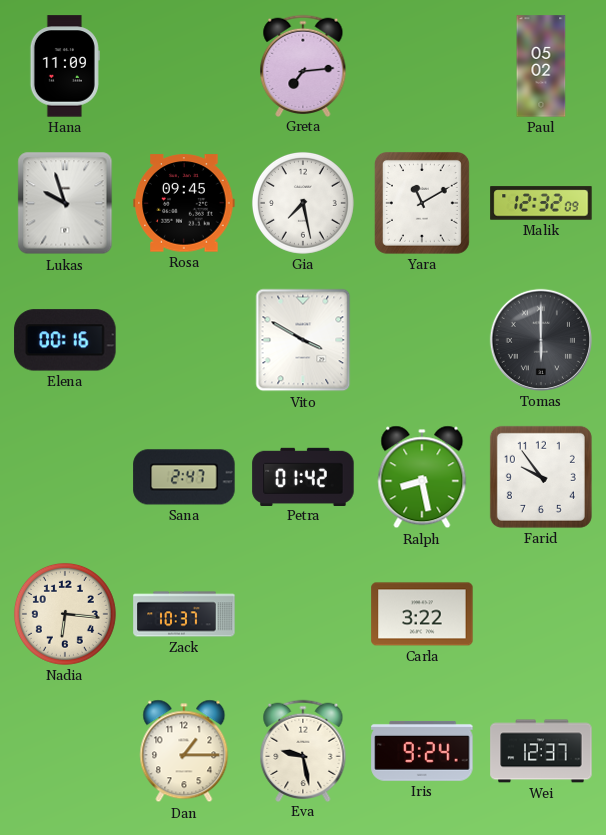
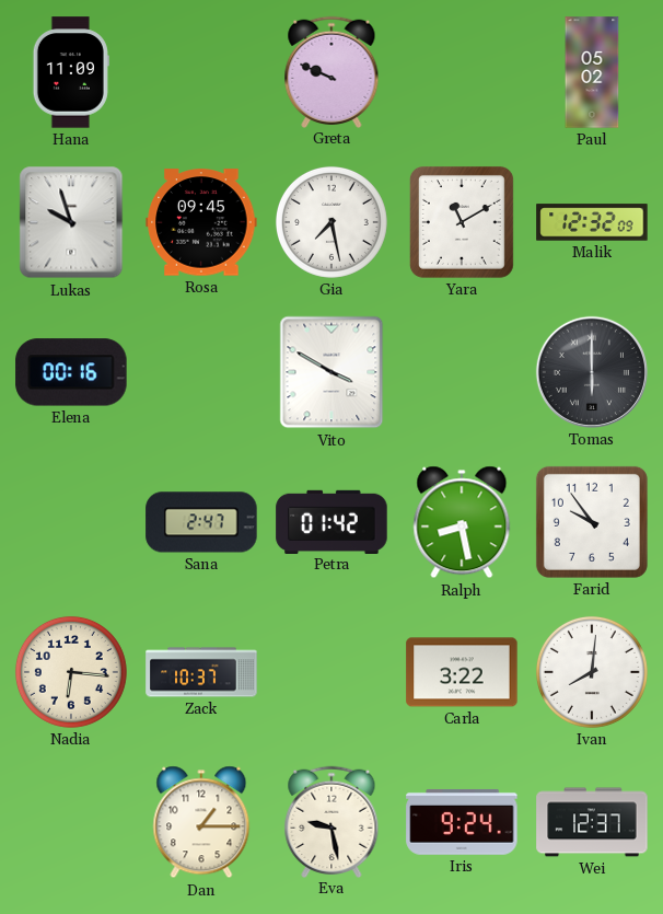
Greta: 7:14 -> 9:49
Ivan: none -> 8:01
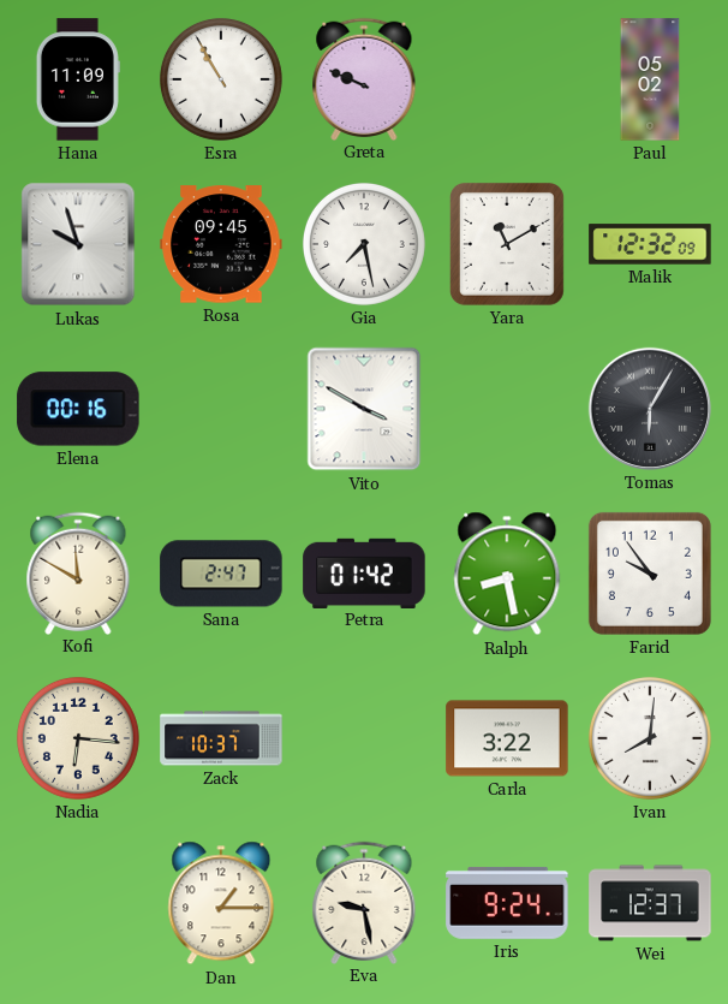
Esra: none -> 10:55
Tomas: 6:00 -> 6:05
Kofi: none -> 11:50
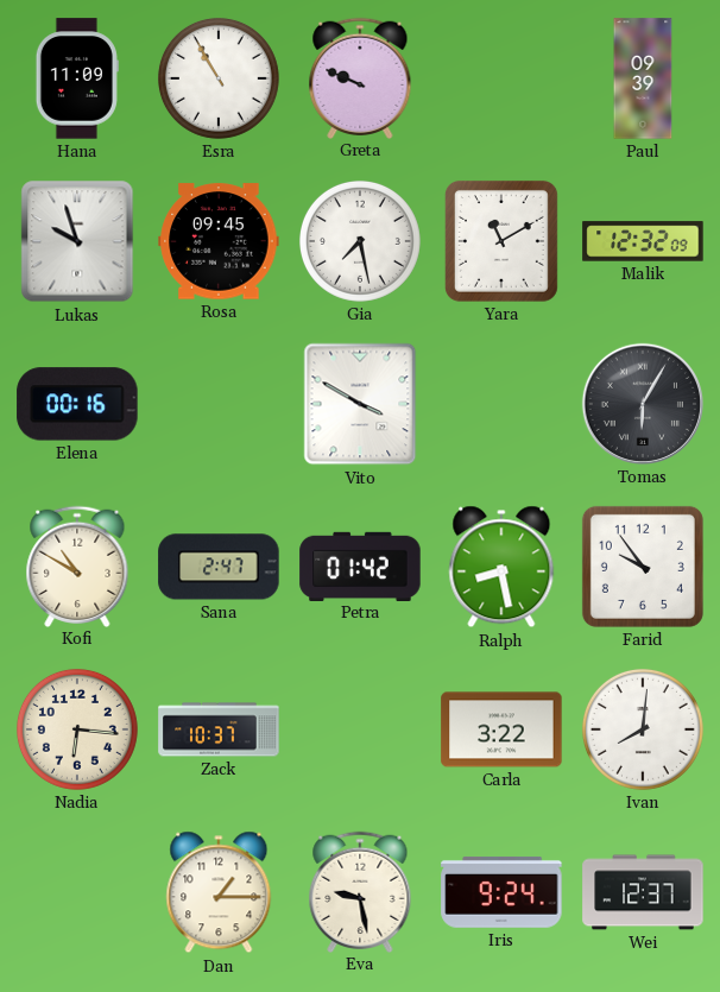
Paul: 05:02 -> 09:39
Kofi: 11:50 -> 10:50
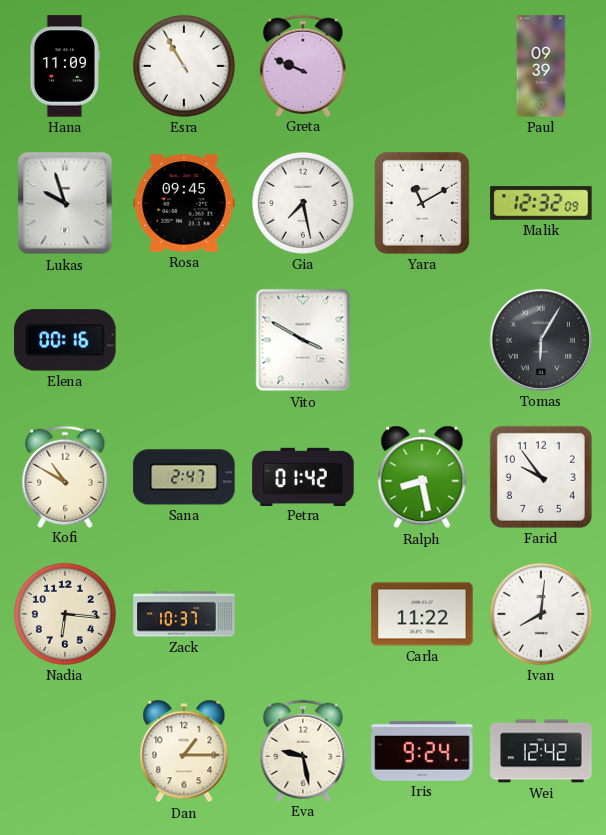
Carla: 3:22 -> 11:22
Wei: 12:37 -> 12:42
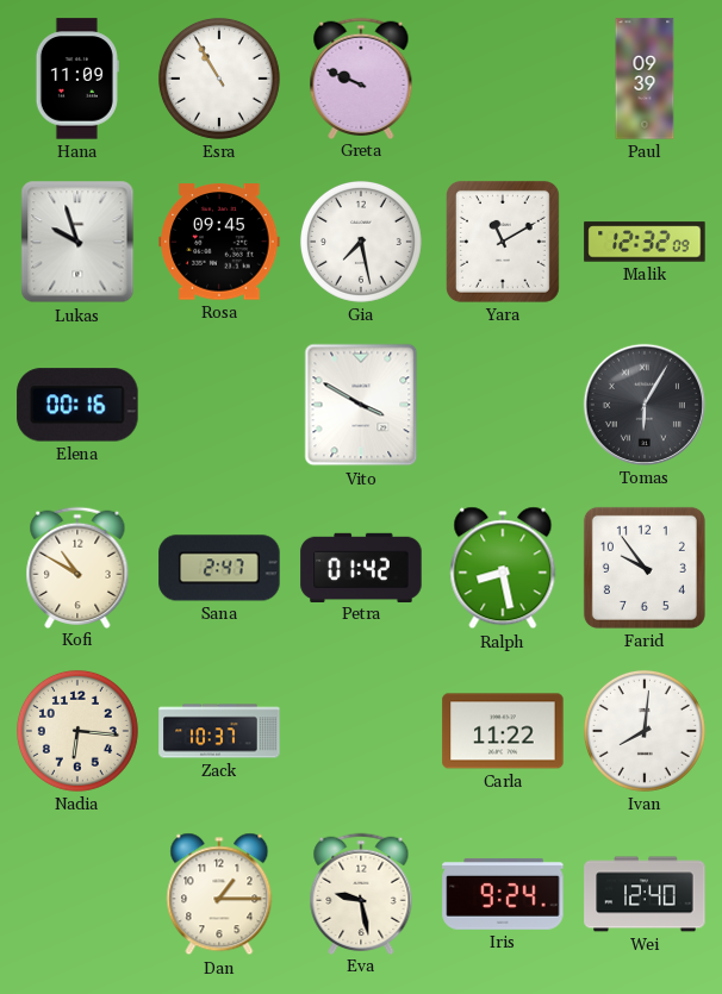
Wei: 12:42 -> 12:40
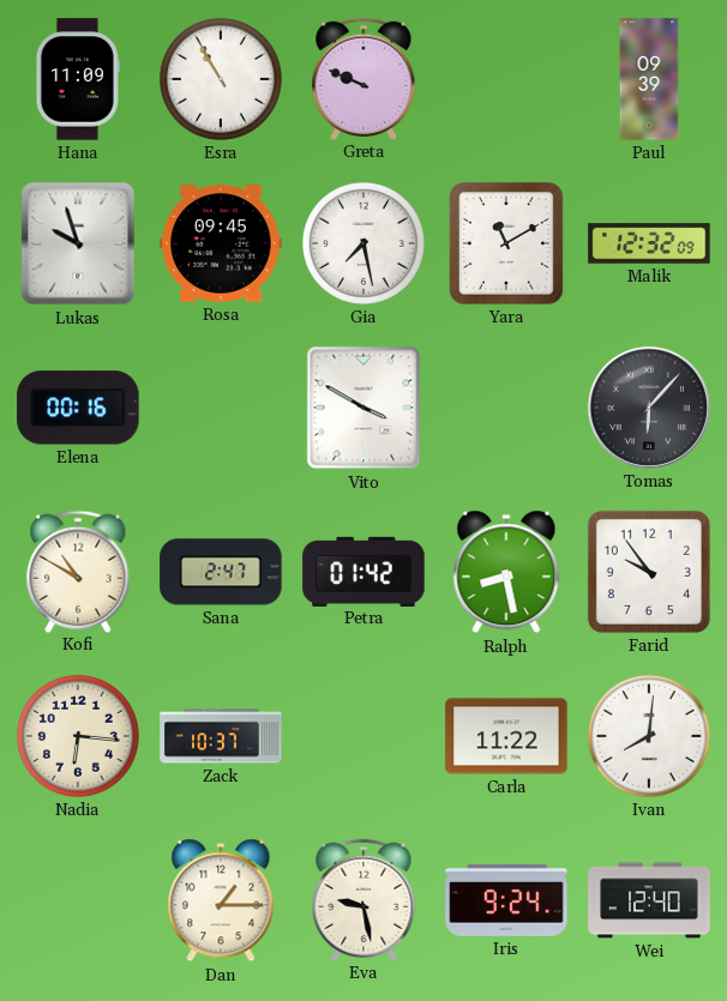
Tomas: 6:05 -> 6:07
